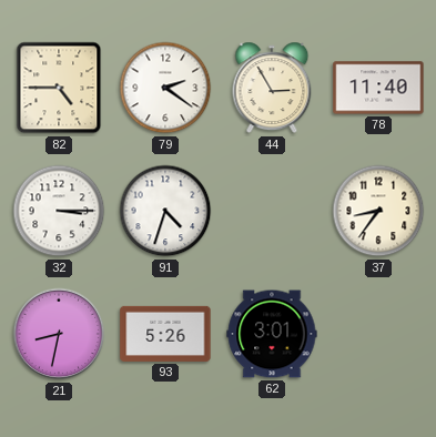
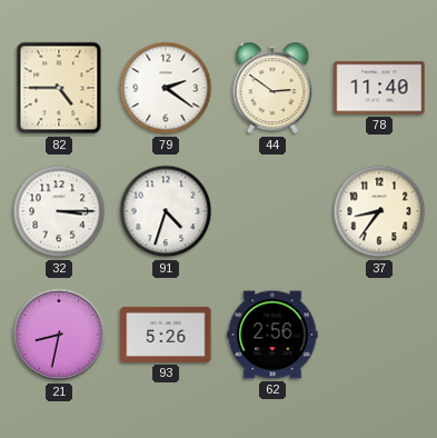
44: 2:55 -> 2:51
62: 3:01 -> 2:56
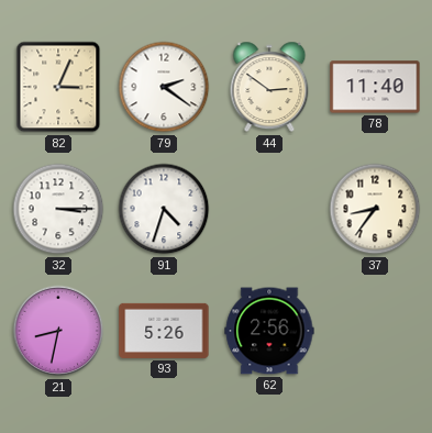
82: 4:45 -> 3:04
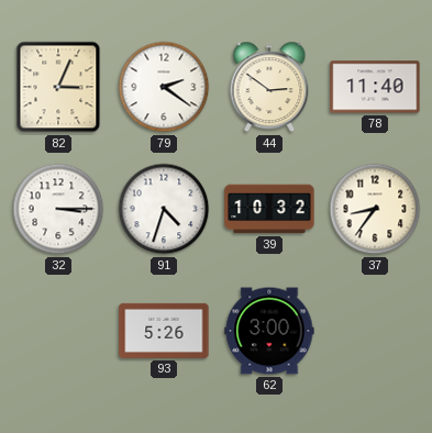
39: none -> 10:32
21: 8:32 -> none
62: 2:56 -> 3:00
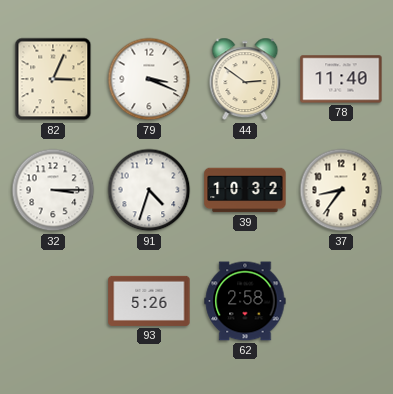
79: 2:21 -> 3:19
62: 3:00 -> 2:58
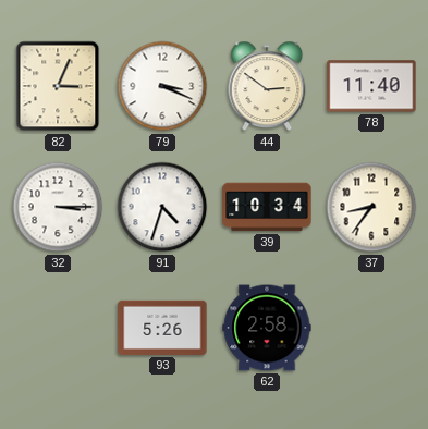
39: 10:32 -> 10:34
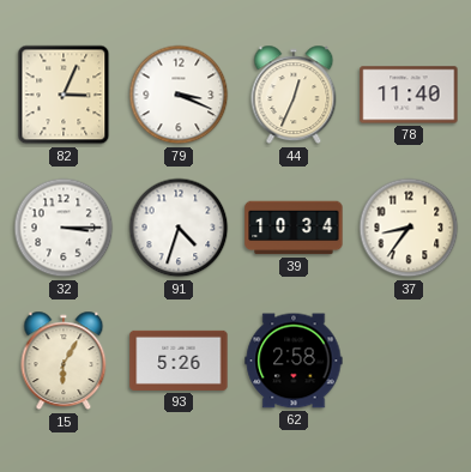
44: 2:51 -> 12:34
15: none -> 6:05
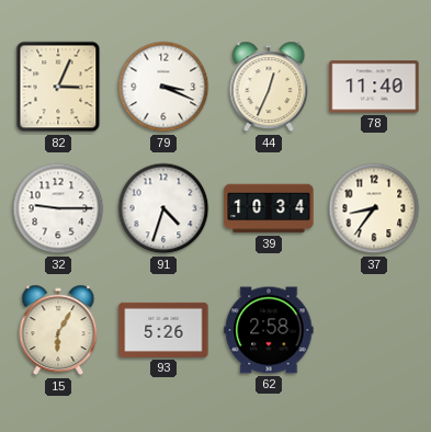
32: 3:15 -> 9:15
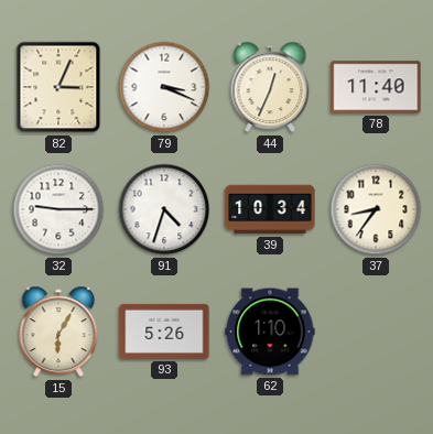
62: 2:58 -> 1:10
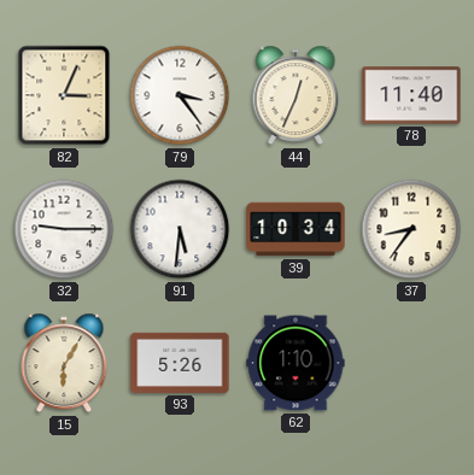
79: 3:19 -> 3:24
91: 4:33 -> 5:31
